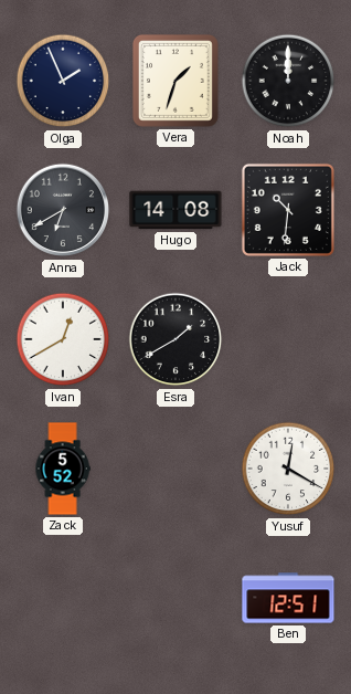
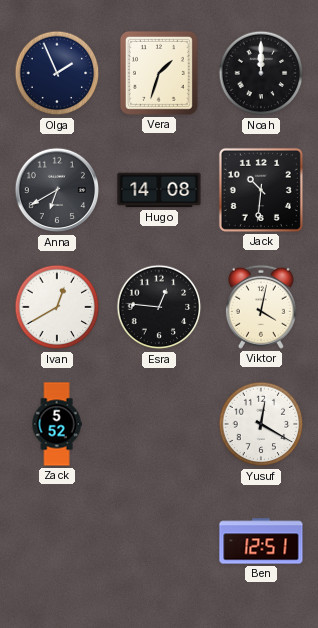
Esra: 1:40 -> 12:46
Viktor: none -> 4:02
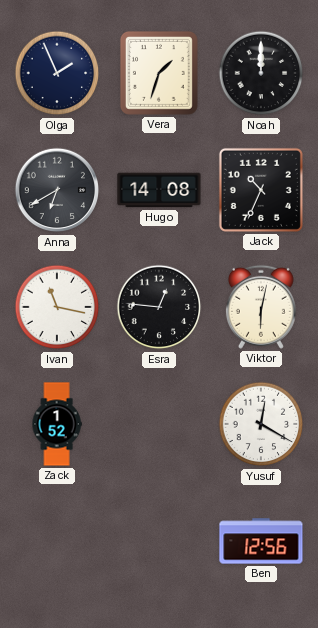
Jack: 10:31 -> 10:34
Ivan: 12:40 -> 11:17
Viktor: 4:02 -> 6:02
Zack: 5:52 -> 1:52
Ben: 12:51 -> 12:56
